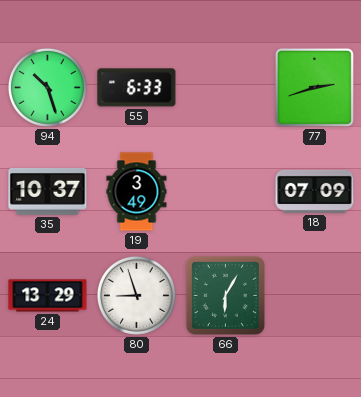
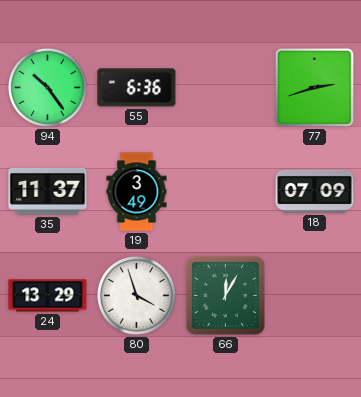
94: 10:27 -> 10:24
55: 6:33 -> 6:36
35: 10:37 -> 11:37
80: 8:57 -> 3:57
66: 6:05 -> 12:05
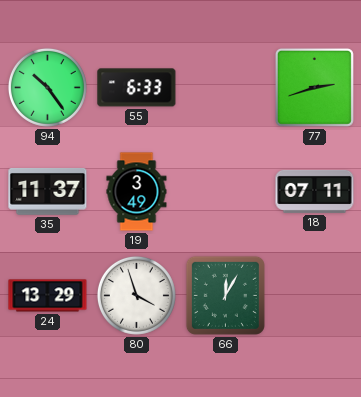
55: 6:36 -> 6:33
18: 07:09 -> 07:11
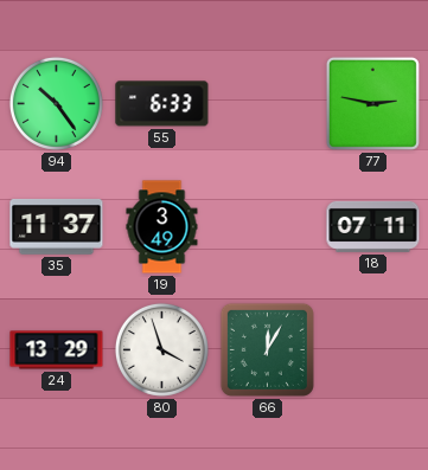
77: 2:42 -> 2:47
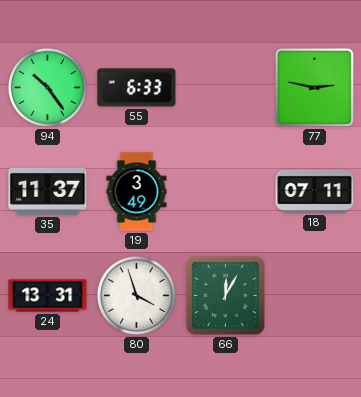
24: 13:29 -> 13:31
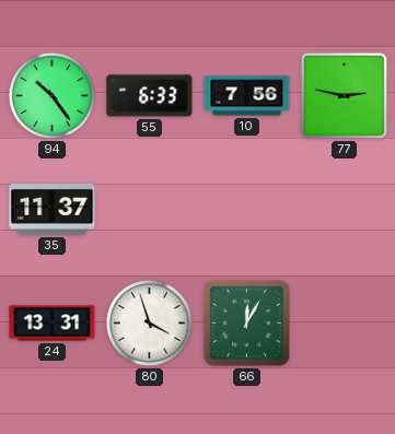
10: none -> 7:56
19: 3:49 -> none
18: 07:11 -> none
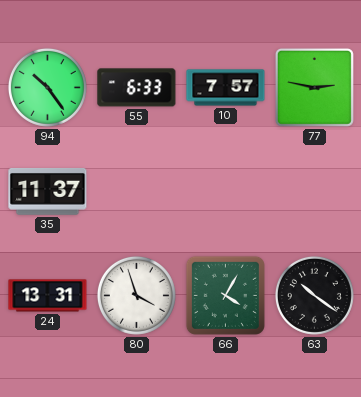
10: 7:56 -> 7:57
66: 12:05 -> 4:05
63: none -> 10:21
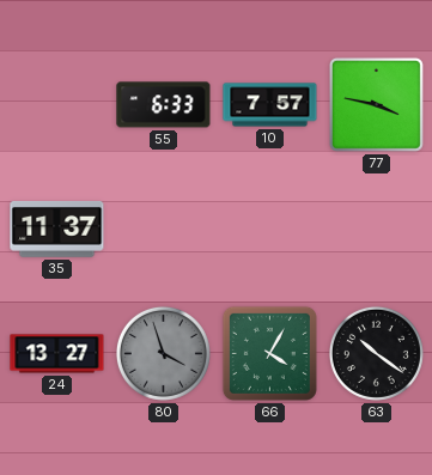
94: 10:24 -> none
77: 2:47 -> 3:47
24: 13:31 -> 13:27
80 dial: white -> grey
